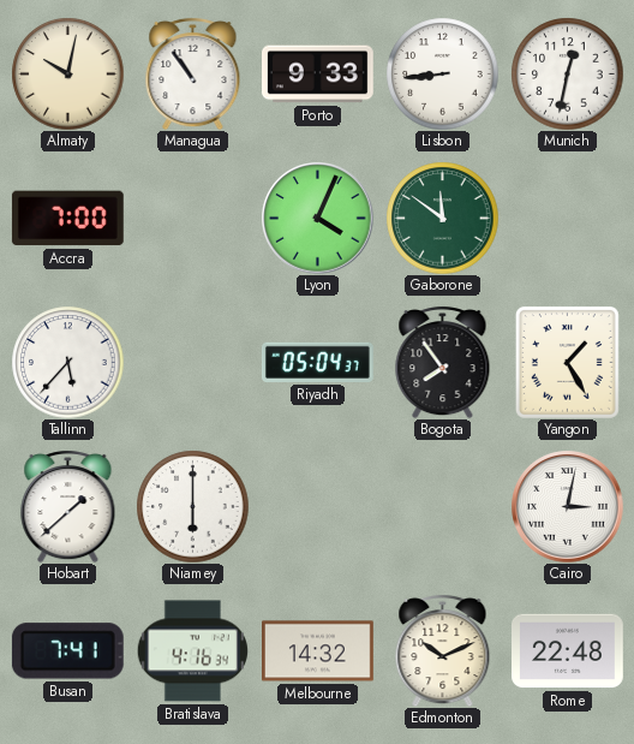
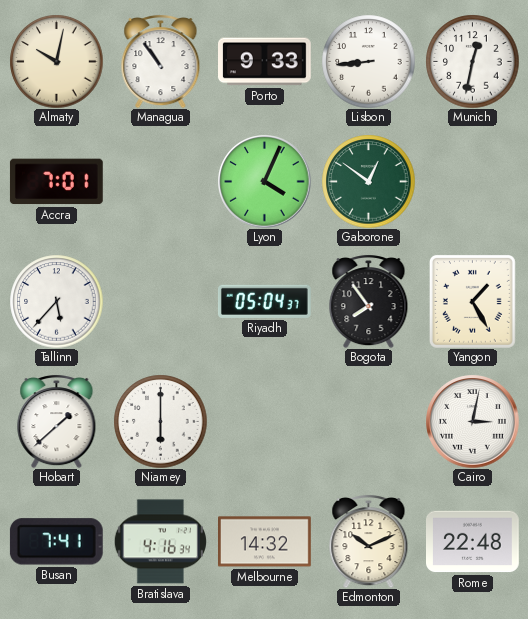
Accra: 7:00 -> 7:01
Gaborone: 11:51 -> 12:51
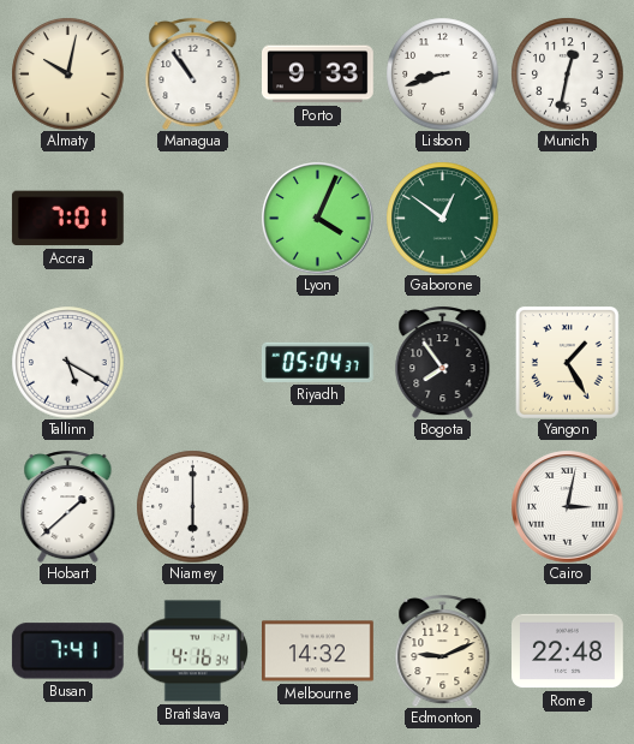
Lisbon: 8:44 -> 8:42
Tallinn: 5:37 -> 5:20
Edmonton: 10:11 -> 9:11
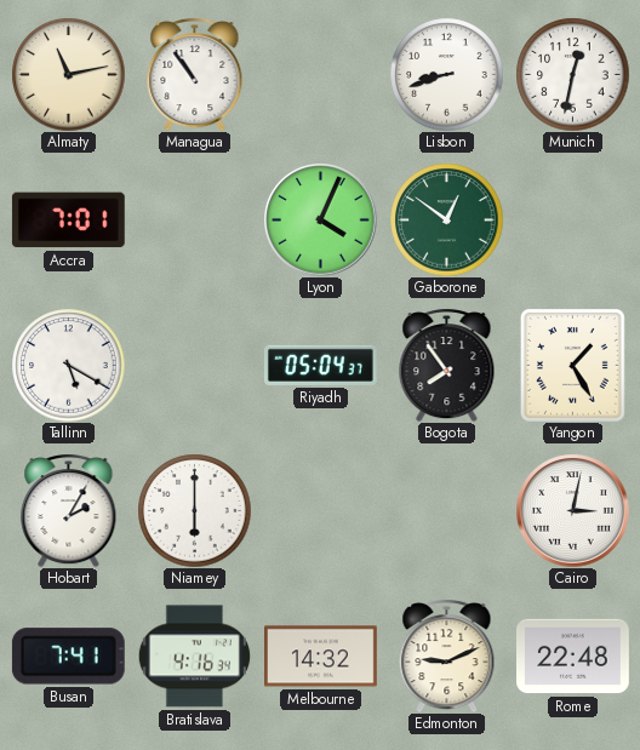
Almaty: 10:02 -> 11:13
Porto: 9:33 -> none
Hobart: 1:38 -> 2:05
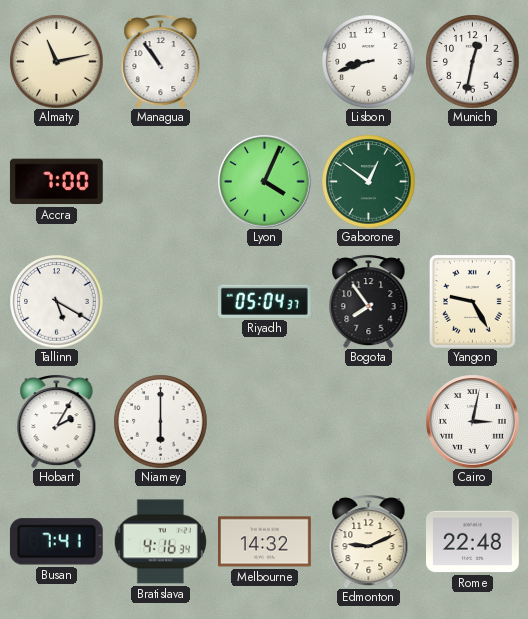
Accra: 7:01 -> 7:00
Yangon: 1:25 -> 9:25
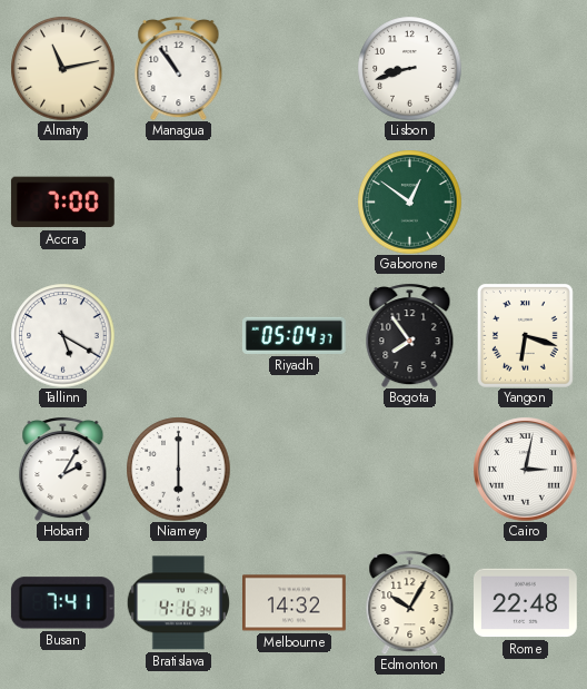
Munich: 12:32 -> none
Lyon: 4:04 -> none
Yangon: 9:25 -> 6:18
Edmonton: 9:11 -> 10:05
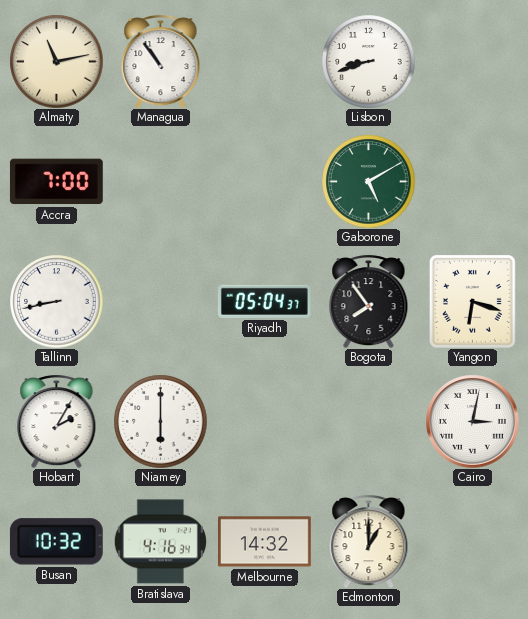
Gaborone: 12:51 -> 5:10
Tallinn: 5:20 -> 8:43
Busan: 7:41 -> 10:32
Edmonton: 10:05 -> 1:00
Rome: 22:48 -> none
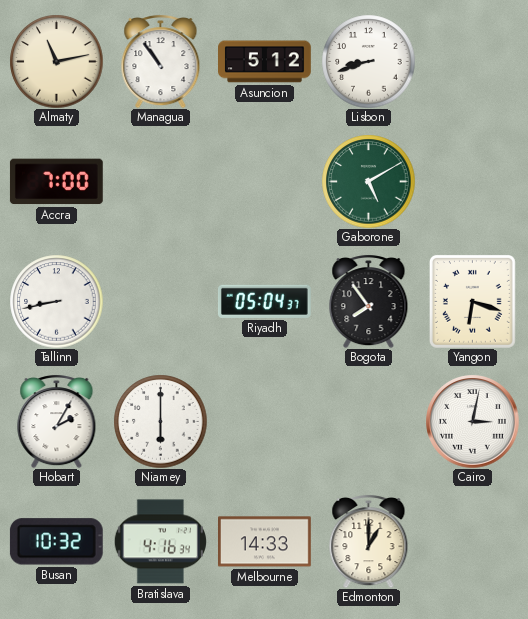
Asuncion: none -> 5:12
Melbourne: 14:32 -> 14:33
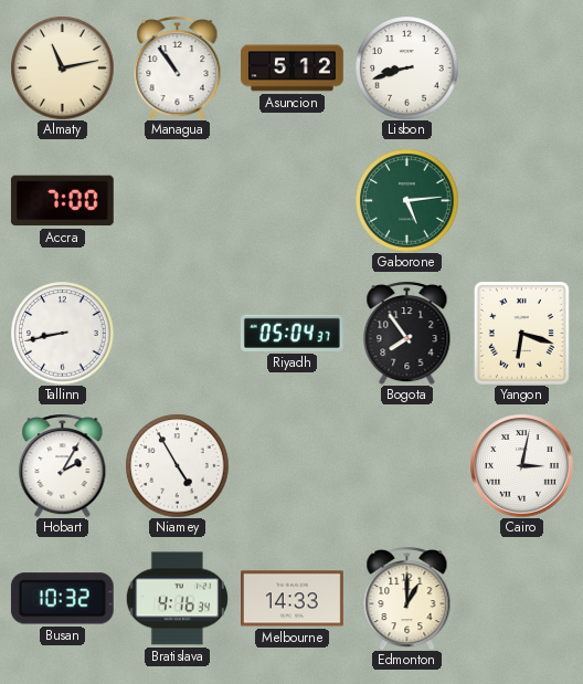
Gaborone: 5:10 -> 5:14
Niamey: 6:00 -> 4:55
